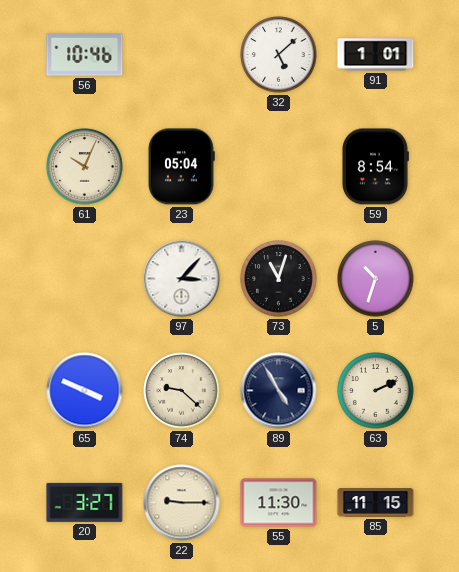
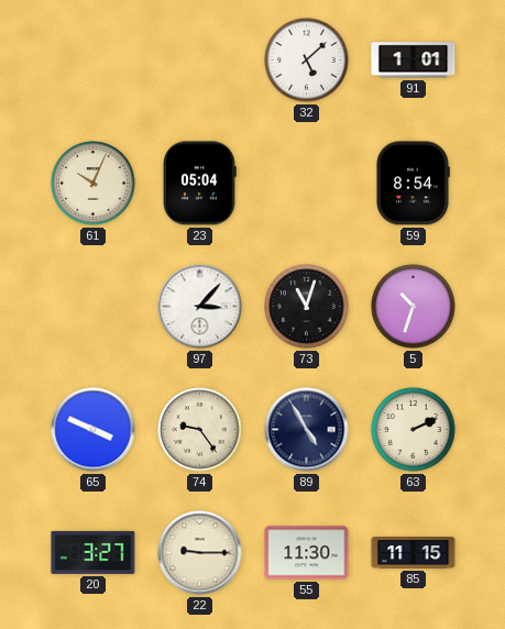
56: 10:46 -> none
74: 9:22 -> 9:24
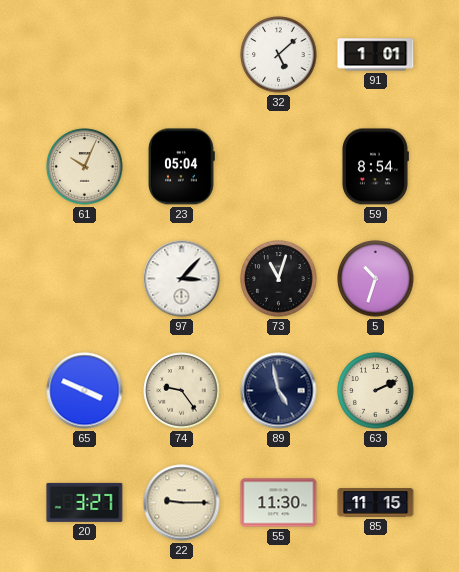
89: 4:55 -> 4:58
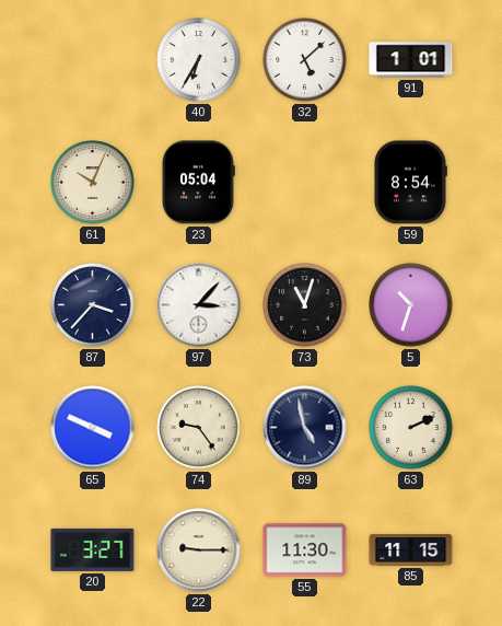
40: none -> 6:35
87: none -> 3:37
